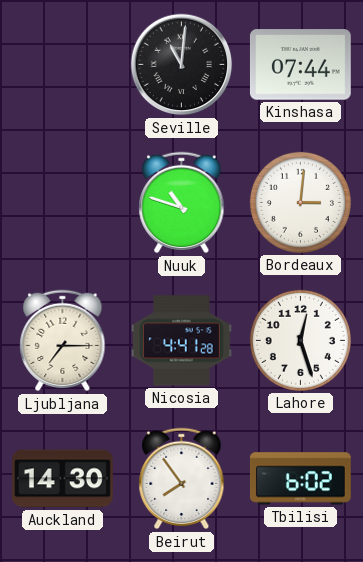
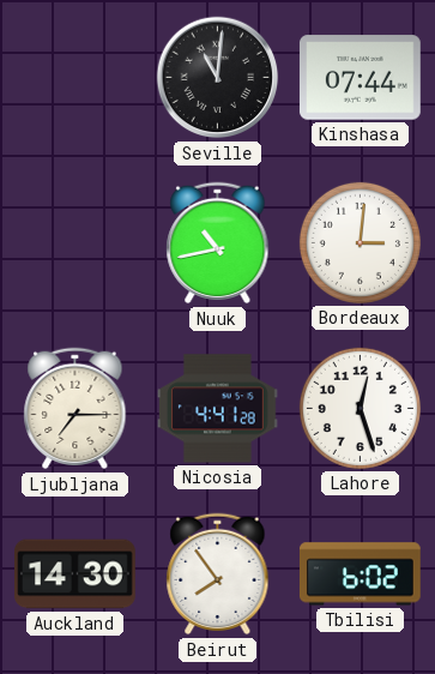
Nuuk: 10:48 -> 10:43
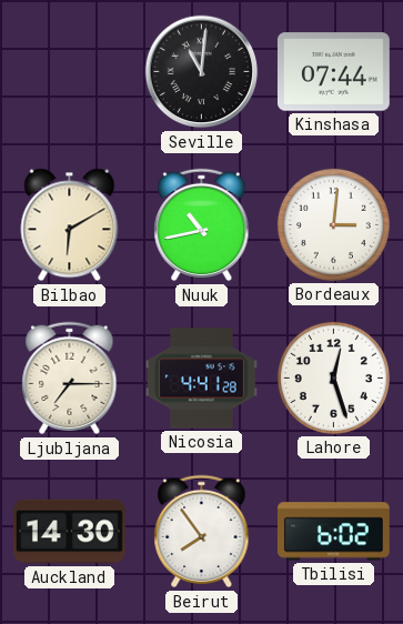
Bilbao: none -> 6:10
